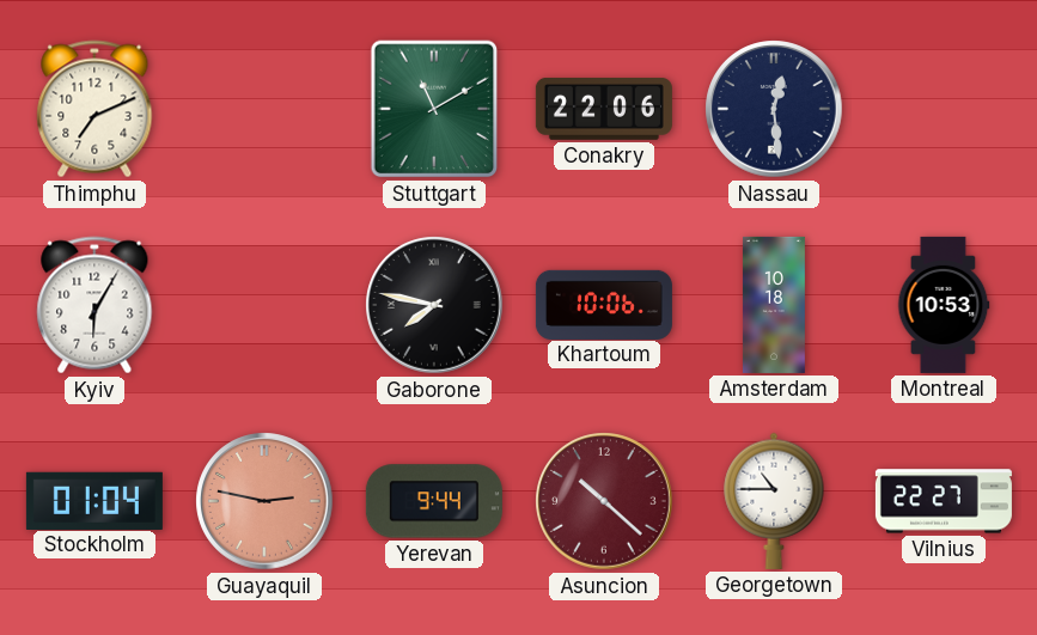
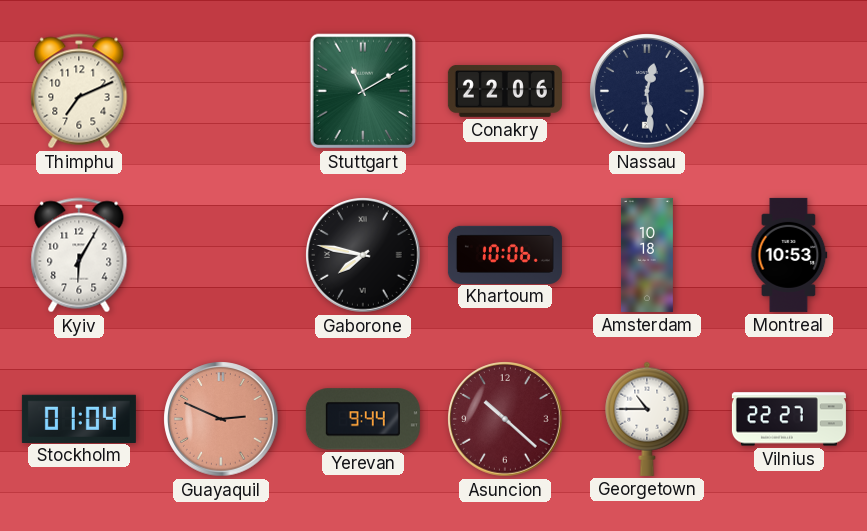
Guayaquil: 2:47 -> 2:49
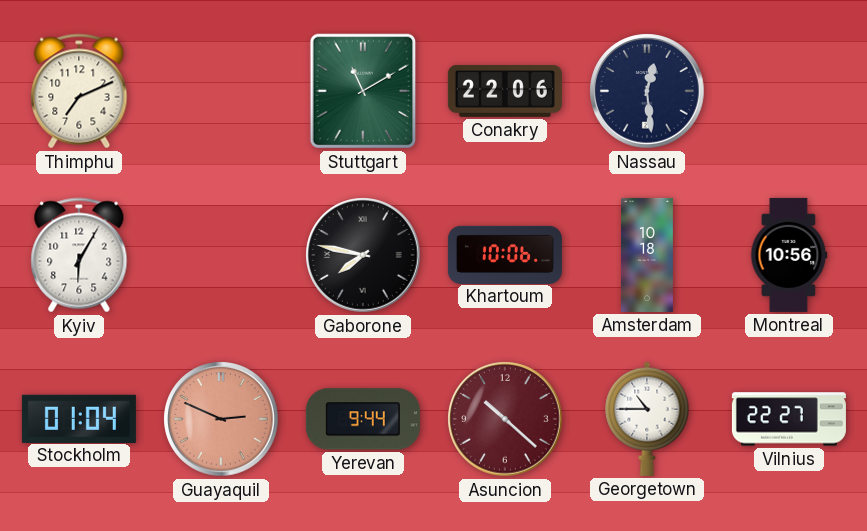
Montreal: 10:53 -> 10:56
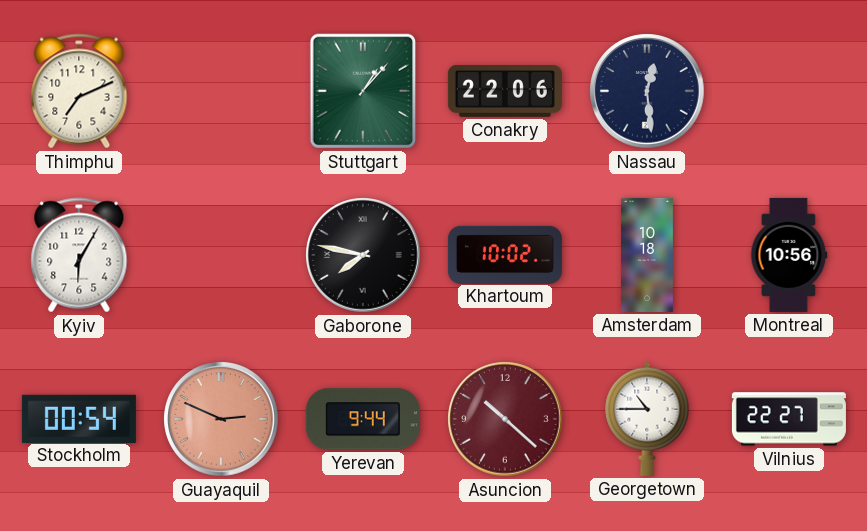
Stuttgart: 11:10 -> 1:07
Khartoum: 10:06 -> 10:02
Stockholm: 01:04 -> 00:54
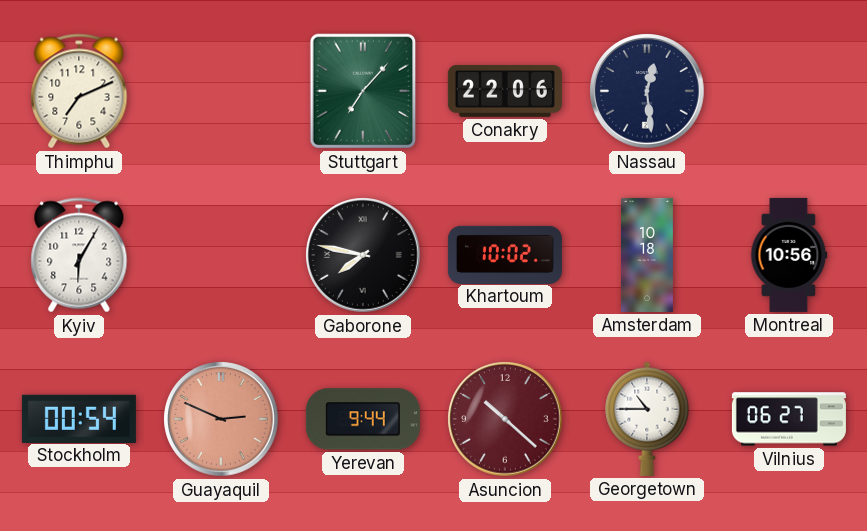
Stuttgart: 1:07 -> 7:07
Vilnius: 22:27 -> 06:27
